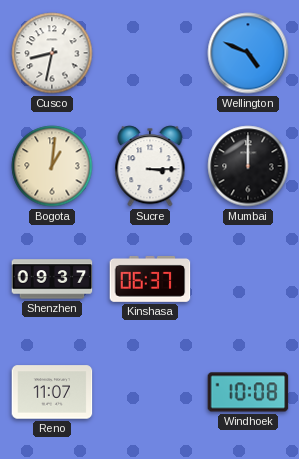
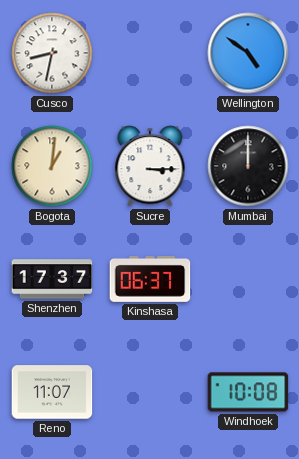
Wellington: 4:49 -> 4:51
Shenzhen: 09:37 -> 17:37
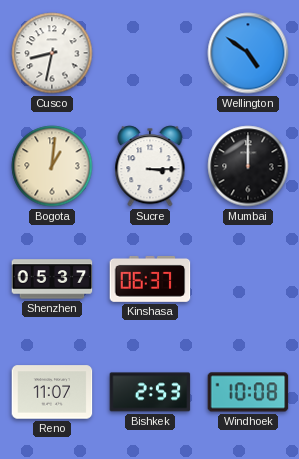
Shenzhen: 17:37 -> 05:37
Bishkek: none -> 2:53
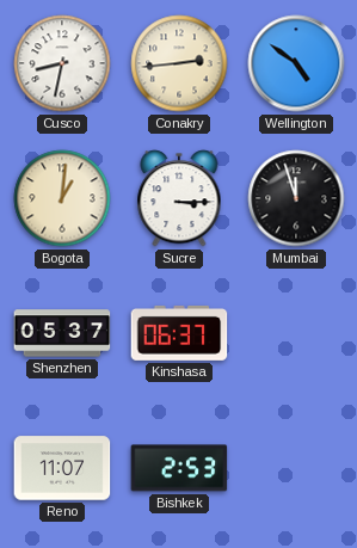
Conakry: none -> 2:44
Mumbai: 12:00 -> 11:57
Windhoek: 10:08 -> none
